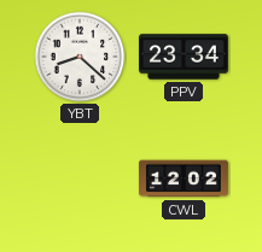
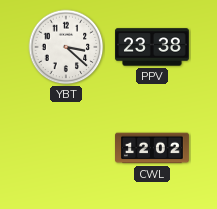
YBT: 8:22 -> 3:22
PPV: 23:34 -> 23:38
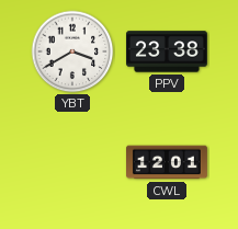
YBT: 3:22 -> 3:40
CWL: 12:02 -> 12:01
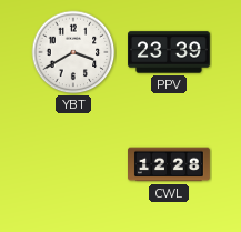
PPV: 23:38 -> 23:39
CWL: 12:01 -> 12:28
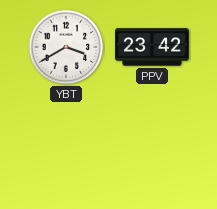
PPV: 23:39 -> 23:42
CWL: 12:28 -> none
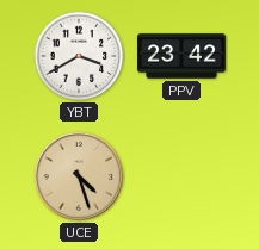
UCE: none -> 4:27
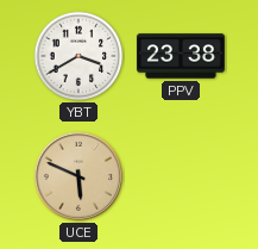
PPV: 23:42 -> 23:38
UCE: 4:27 -> 5:49
